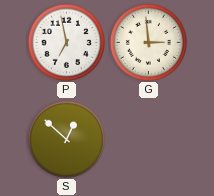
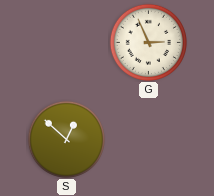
P: 6:58 -> none
G: 2:59 -> 2:56
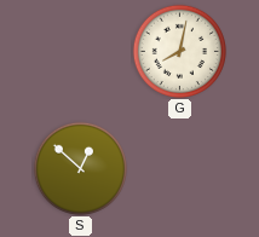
G: 2:56 -> 8:02
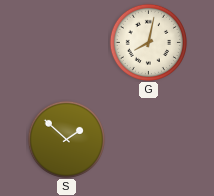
S: 12:52 -> 1:52
